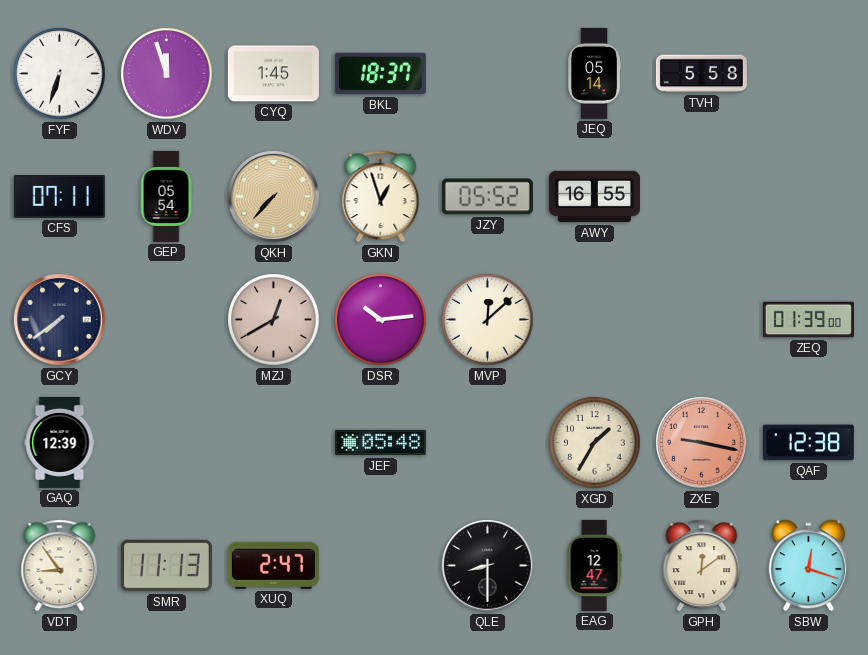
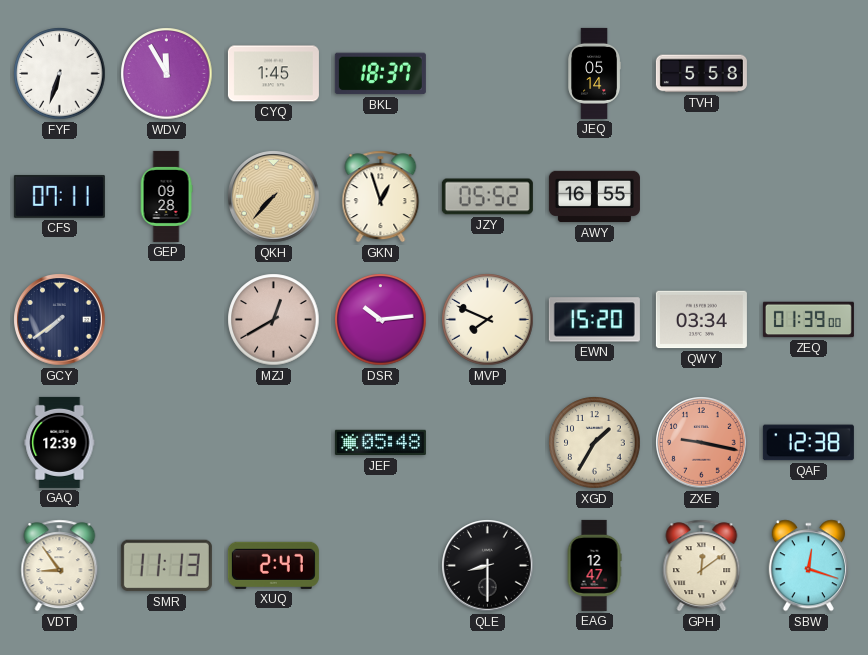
WDV: 11:57 -> 11:55
GEP: 05:54 -> 09:28
MVP: 12:08 -> 7:49
EWN: none -> 15:20
QWY: none -> 03:34
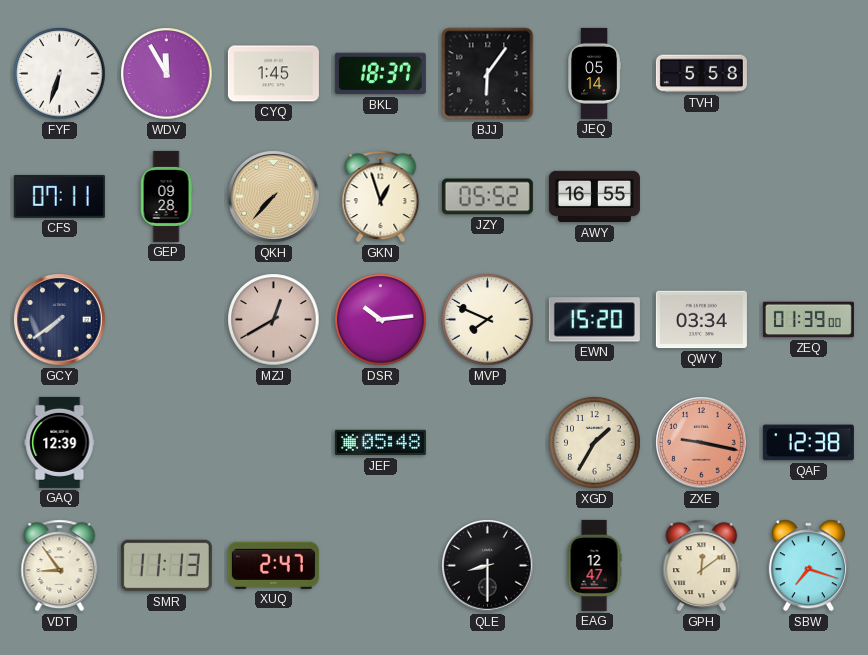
BJJ: none -> 6:06
SBW: 12:18 -> 7:18
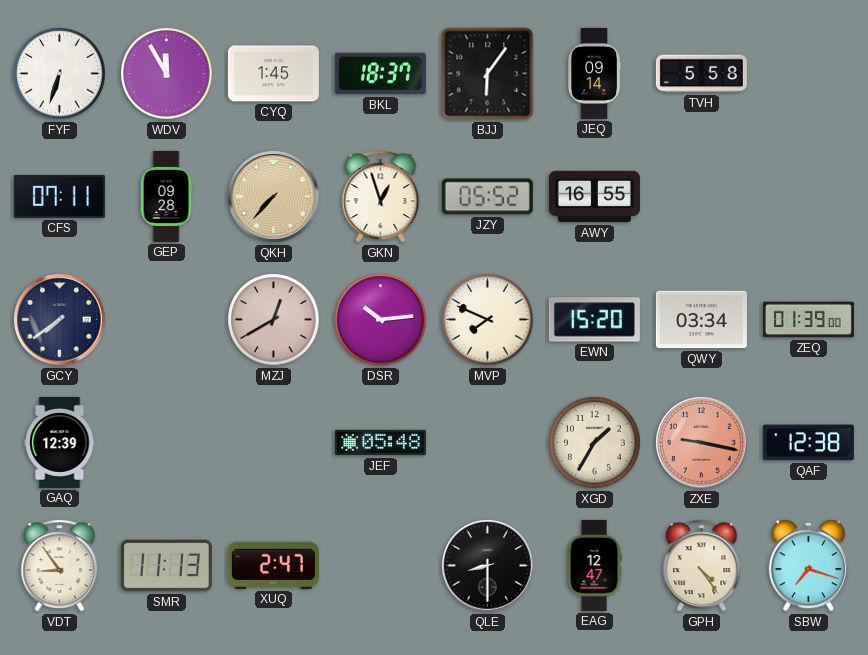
JEQ: 05:14 -> 09:14
GPH: 12:09 -> 4:24
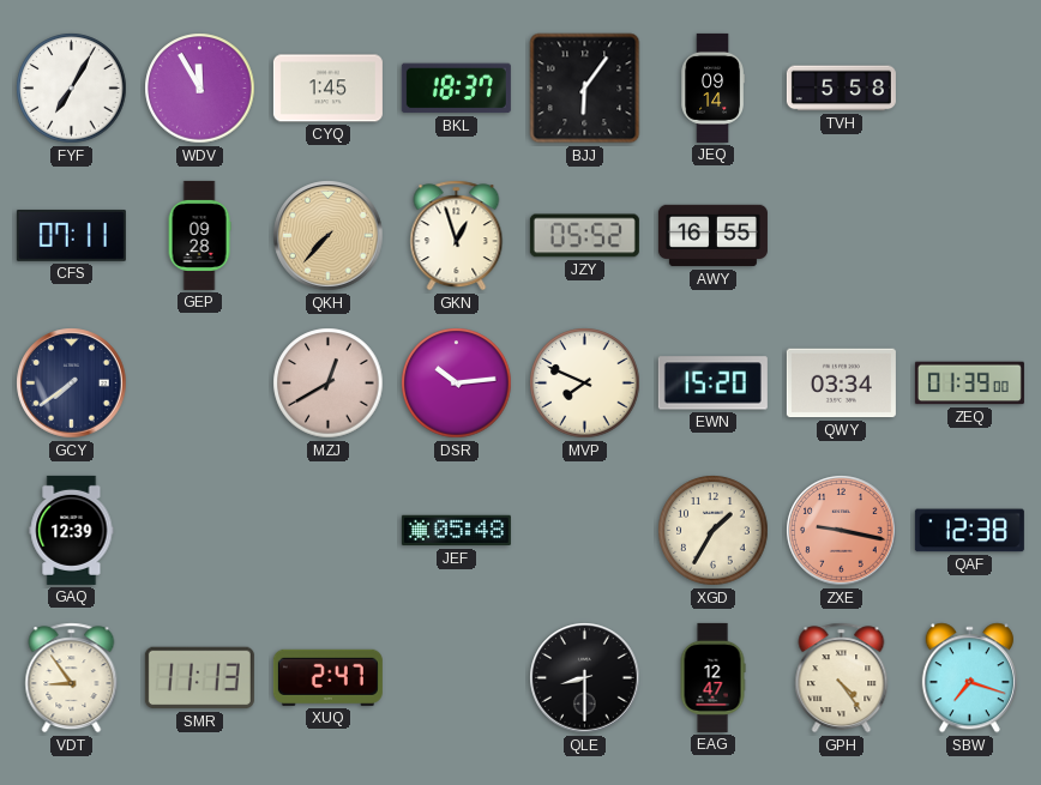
FYF: 6:33 -> 7:05
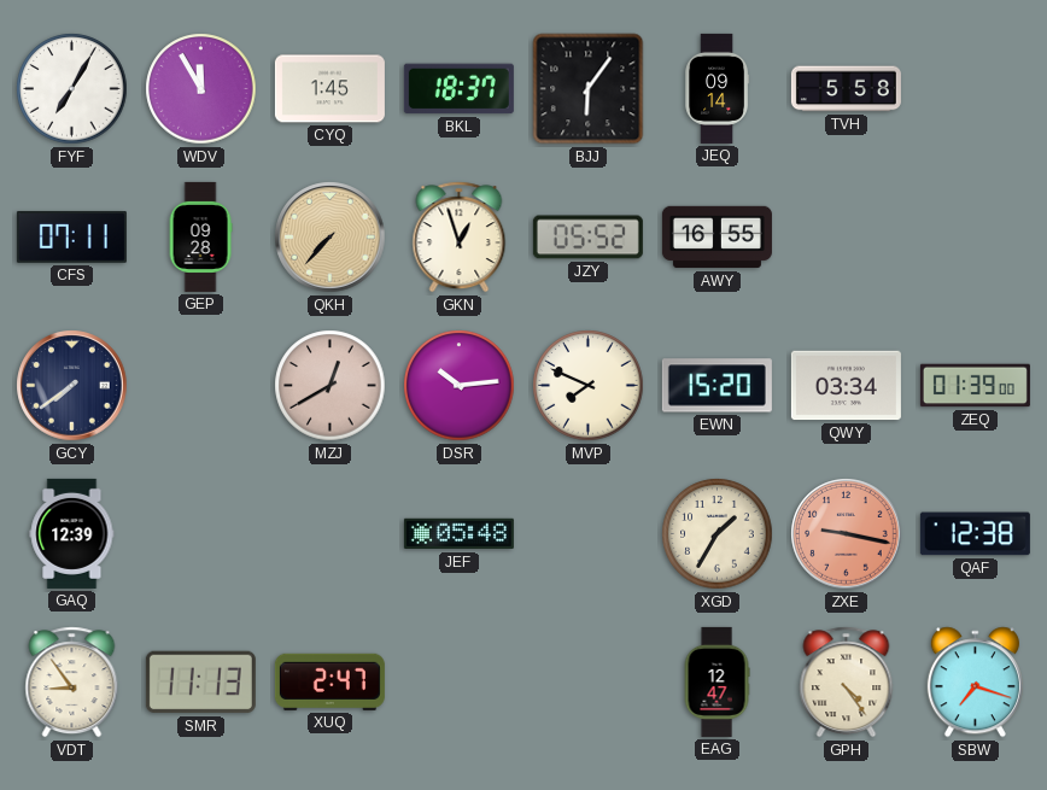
QLE: 8:30 -> none
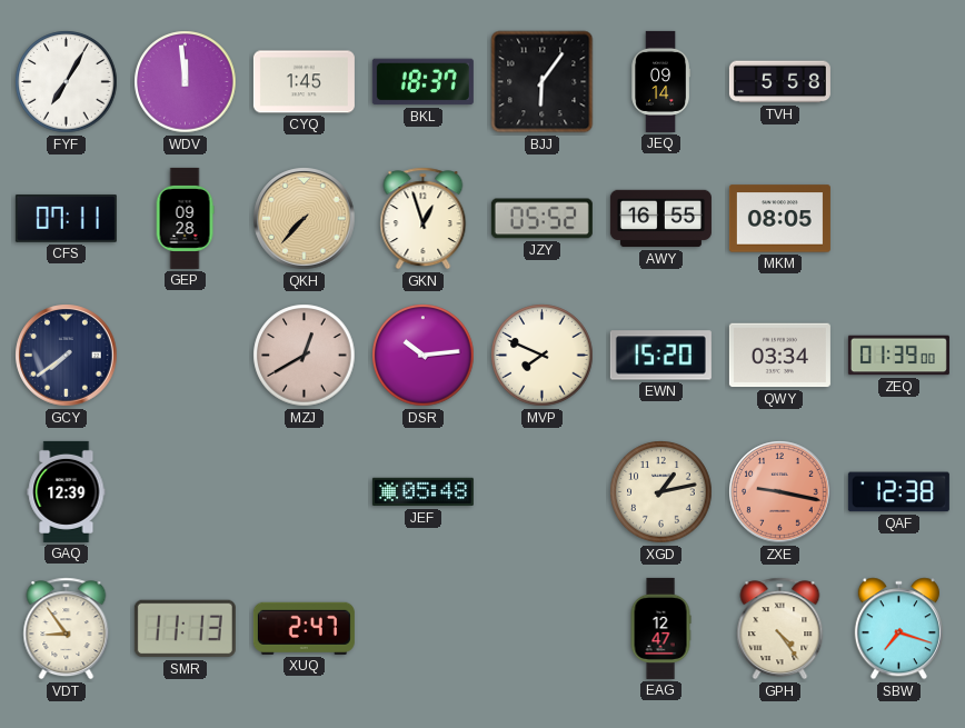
WDV: 11:55 -> 11:59
MKM: none -> 08:05
XGD: 1:35 -> 1:13
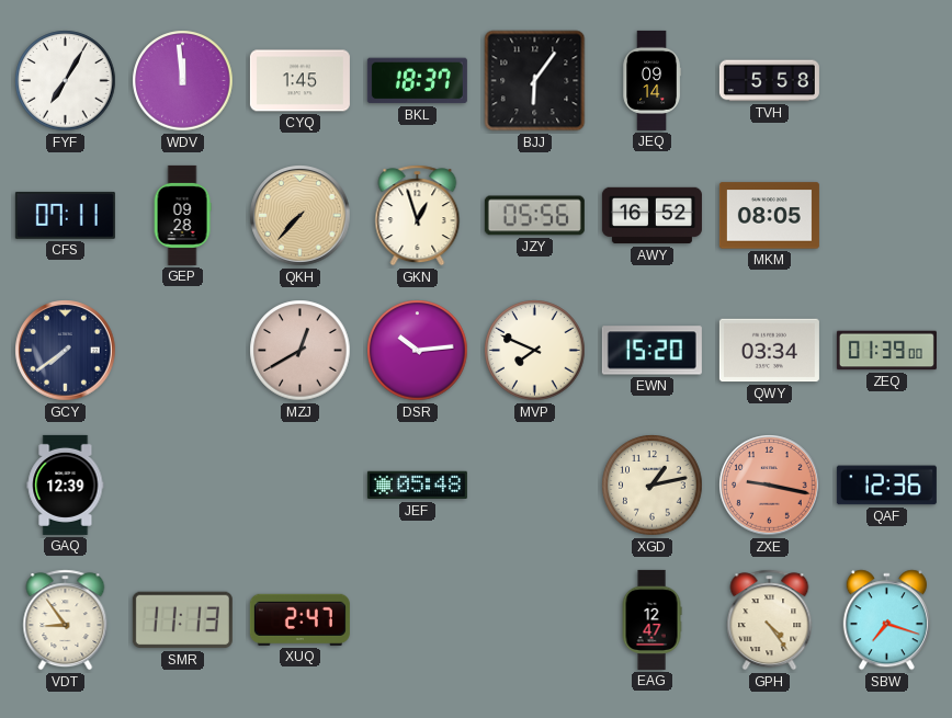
JZY: 05:52 -> 05:56
AWY: 16:55 -> 16:52
QAF: 12:38 -> 12:36
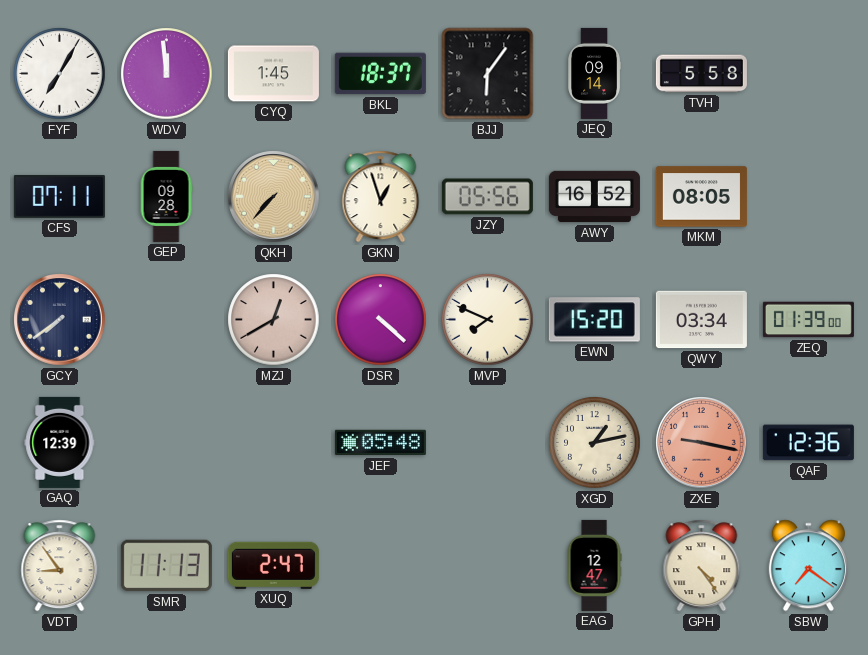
DSR: 10:14 -> 4:22
SBW: 7:18 -> 7:21
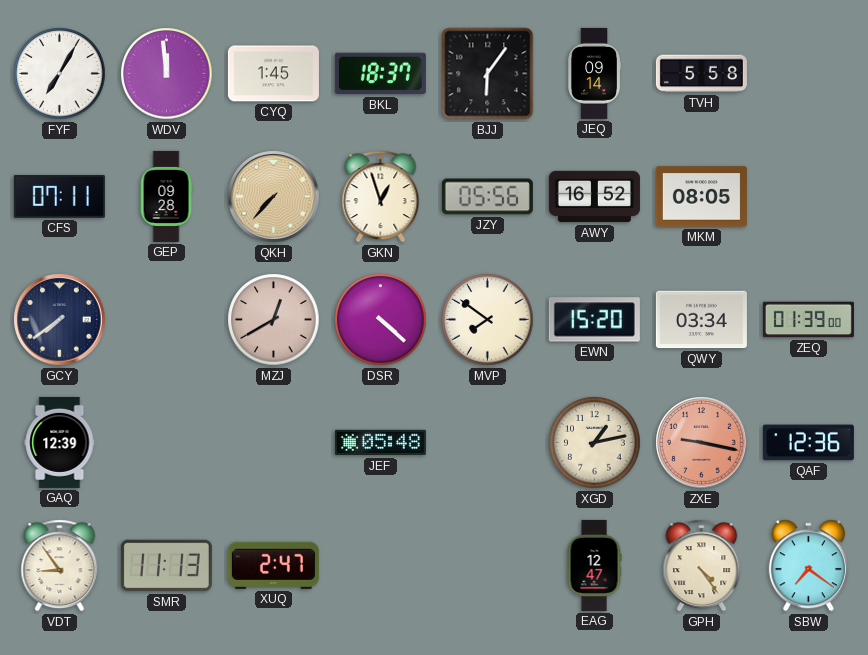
MVP: 7:49 -> 7:51
